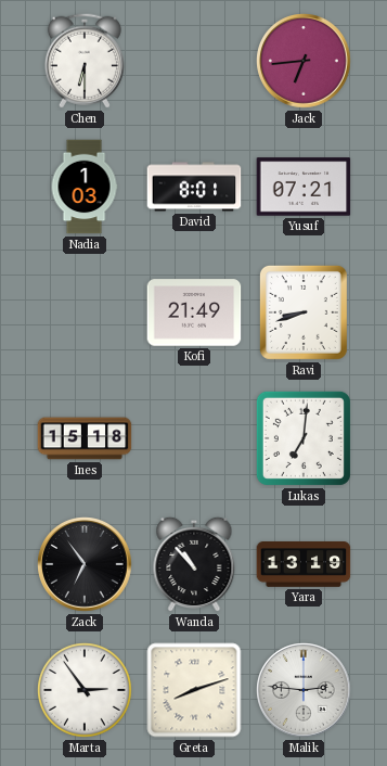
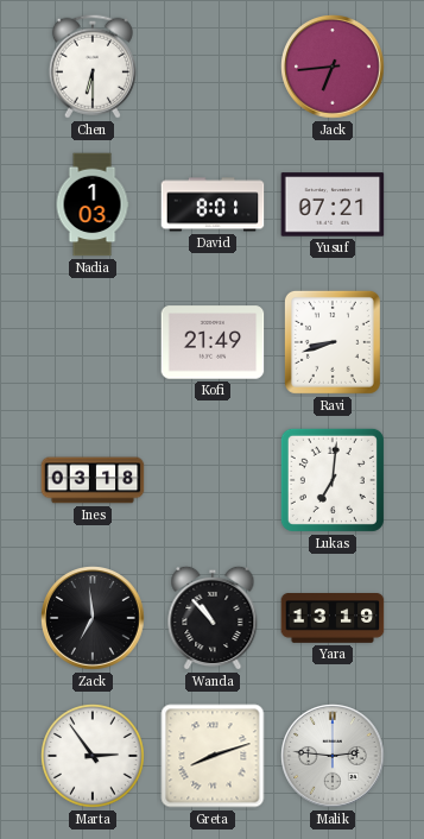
Ines: 15:18 -> 03:18
Zack: 6:54 -> 6:59
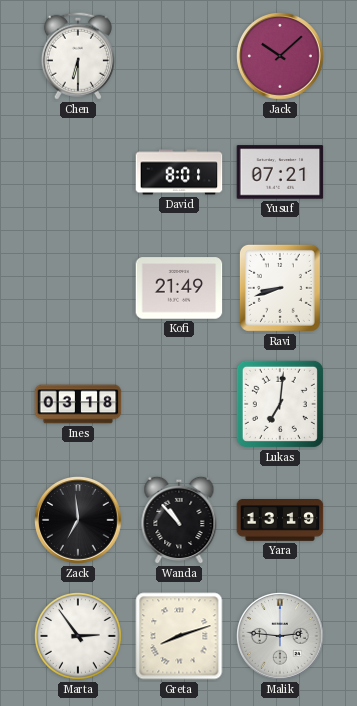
Jack: 6:44 -> 10:08
Nadia: 1:03 -> none
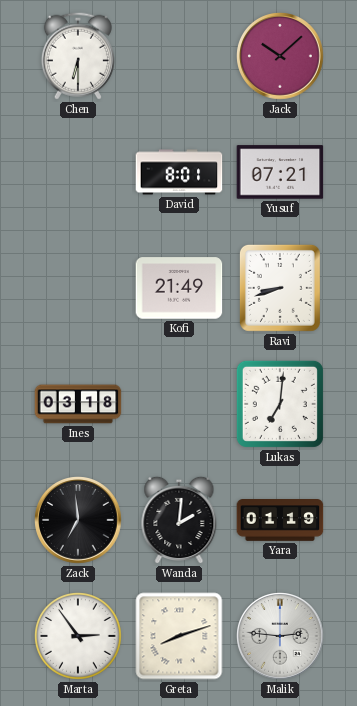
Wanda: 10:53 -> 2:01
Yara: 13:19 -> 01:19
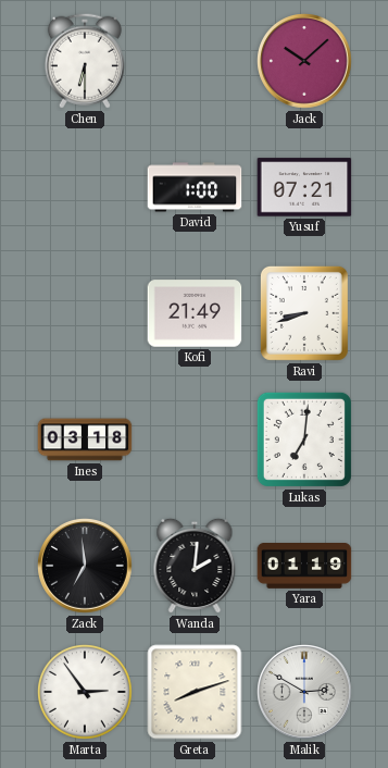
David: 8:01 -> 1:00
Malik: 2:46 -> 2:50
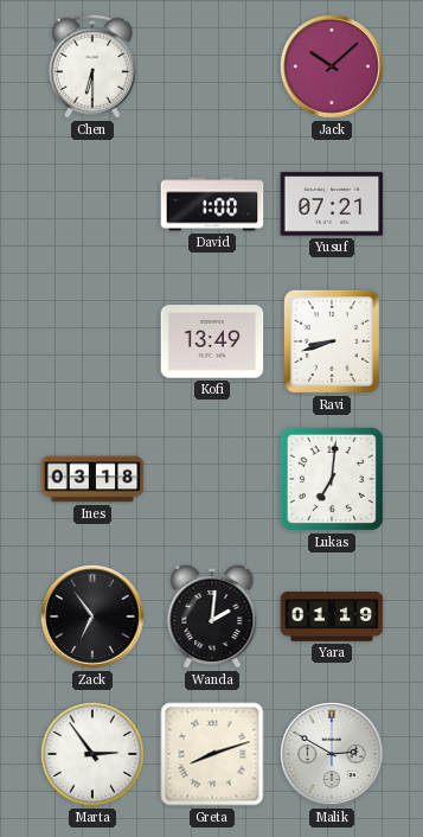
Kofi: 21:49 -> 13:49
Zack: 6:59 -> 6:54
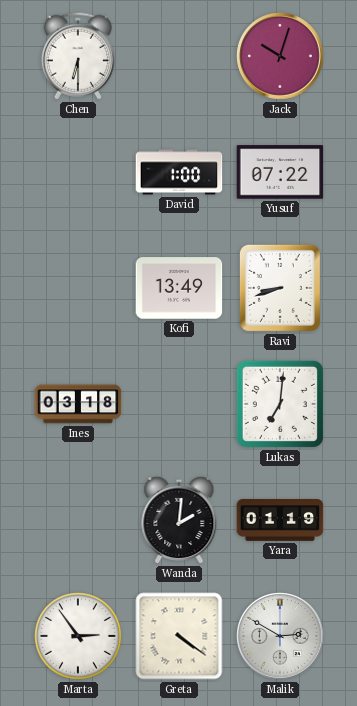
Jack: 10:08 -> 10:03
Yusuf: 07:21 -> 07:22
Zack: 6:54 -> none
Greta: 8:12 -> 4:21
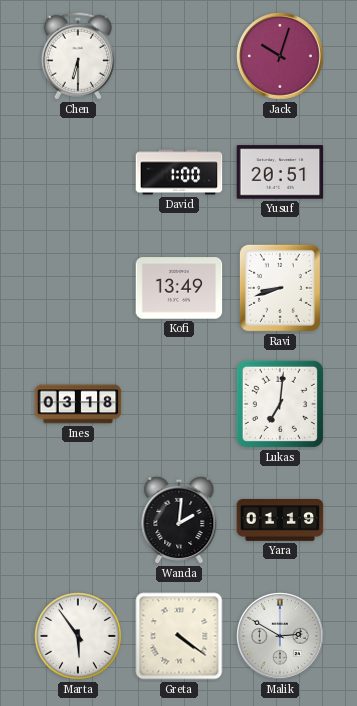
Yusuf: 07:22 -> 20:51
Marta: 2:54 -> 5:54
